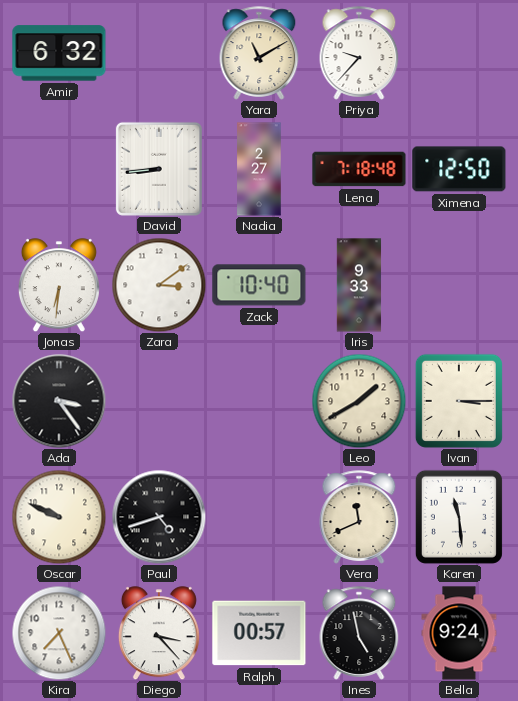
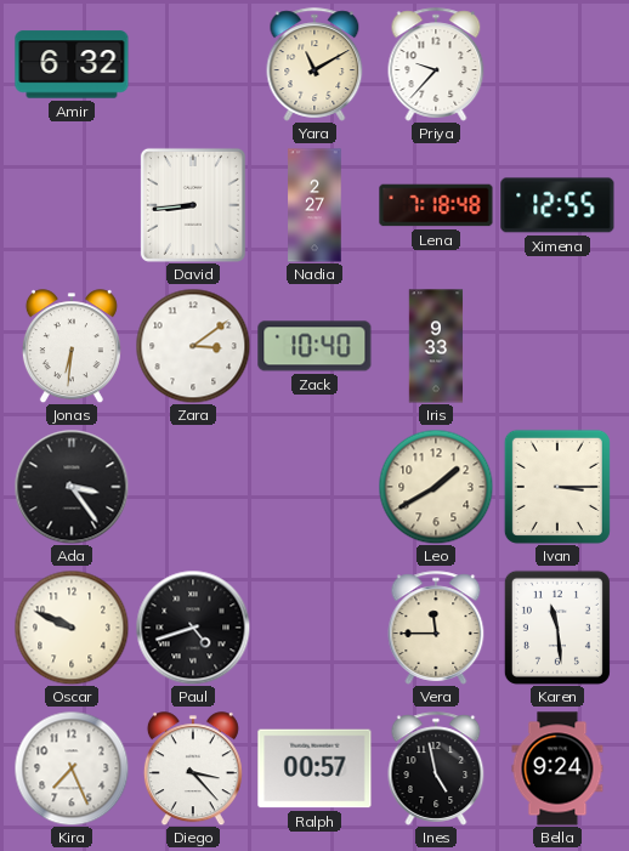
Ximena: 12:50 -> 12:55
Vera: 11:41 -> 11:45
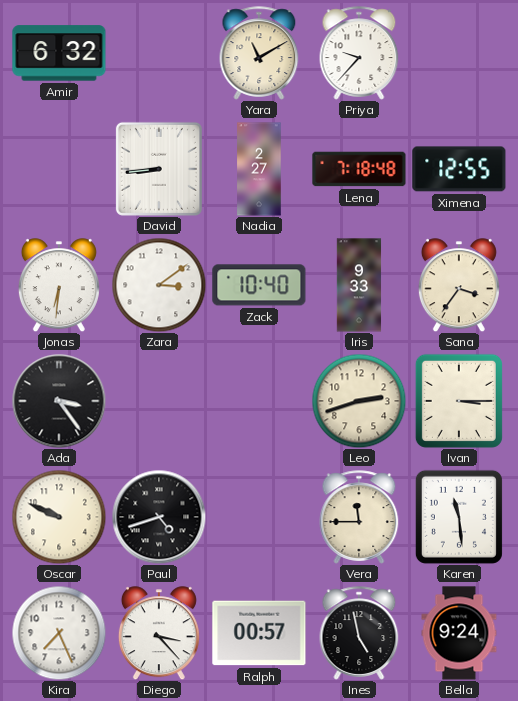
Sana: none -> 3:36
Leo: 1:40 -> 2:42
